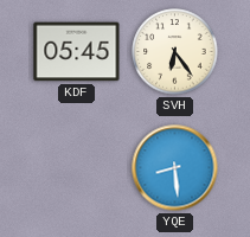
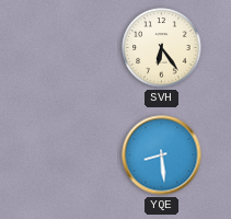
KDF: 05:45 -> none
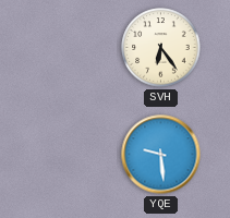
YQE: 8:29 -> 9:29
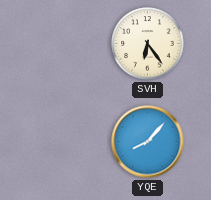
YQE: 9:29 -> 8:07
